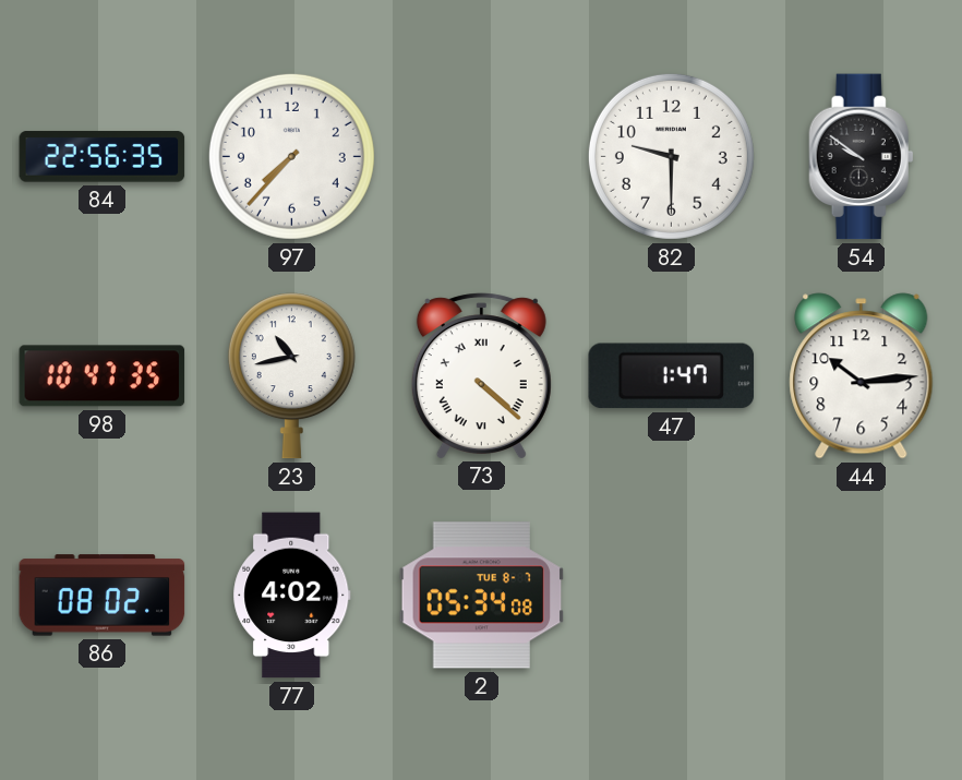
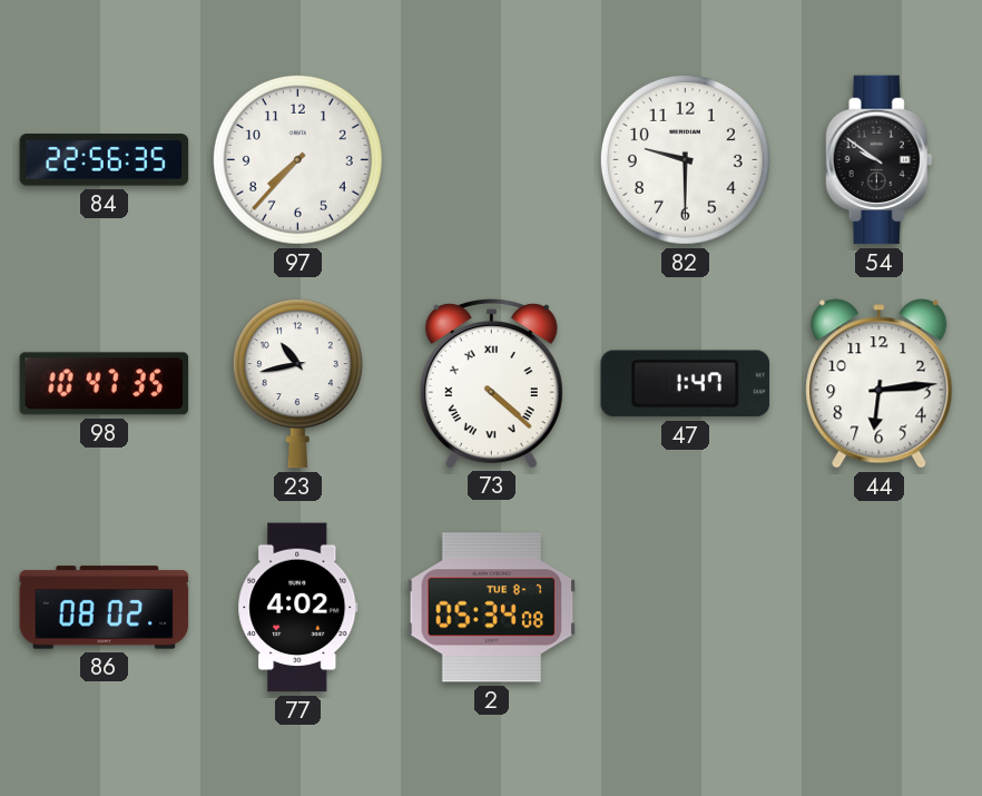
44: 10:14 -> 6:14
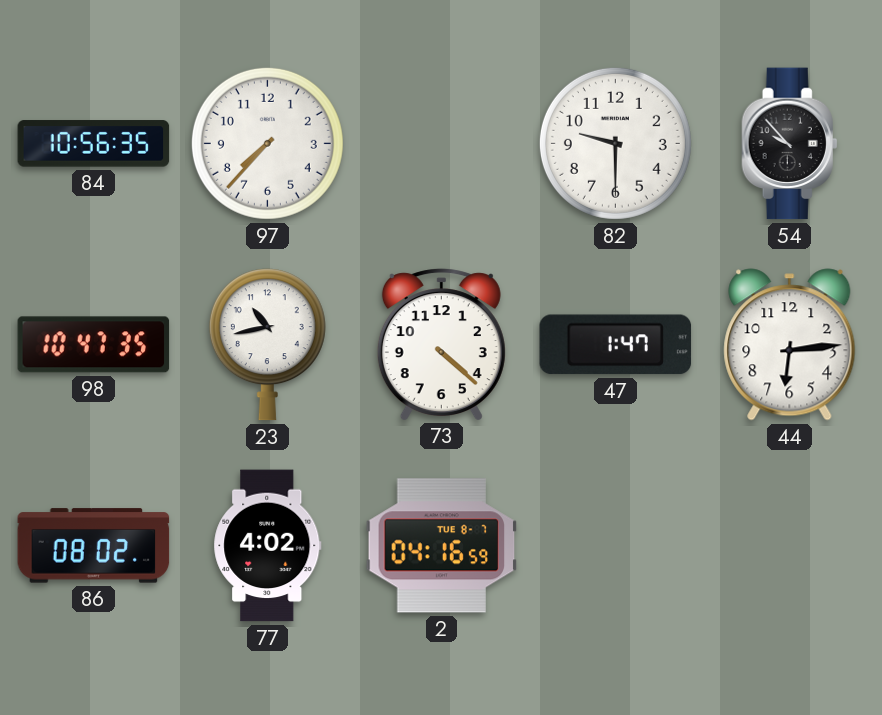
84: 22:56 -> 10:56
54: 9:51 -> 9:53
73 numerals: Roman -> Arabic
2: 05:34 -> 04:16
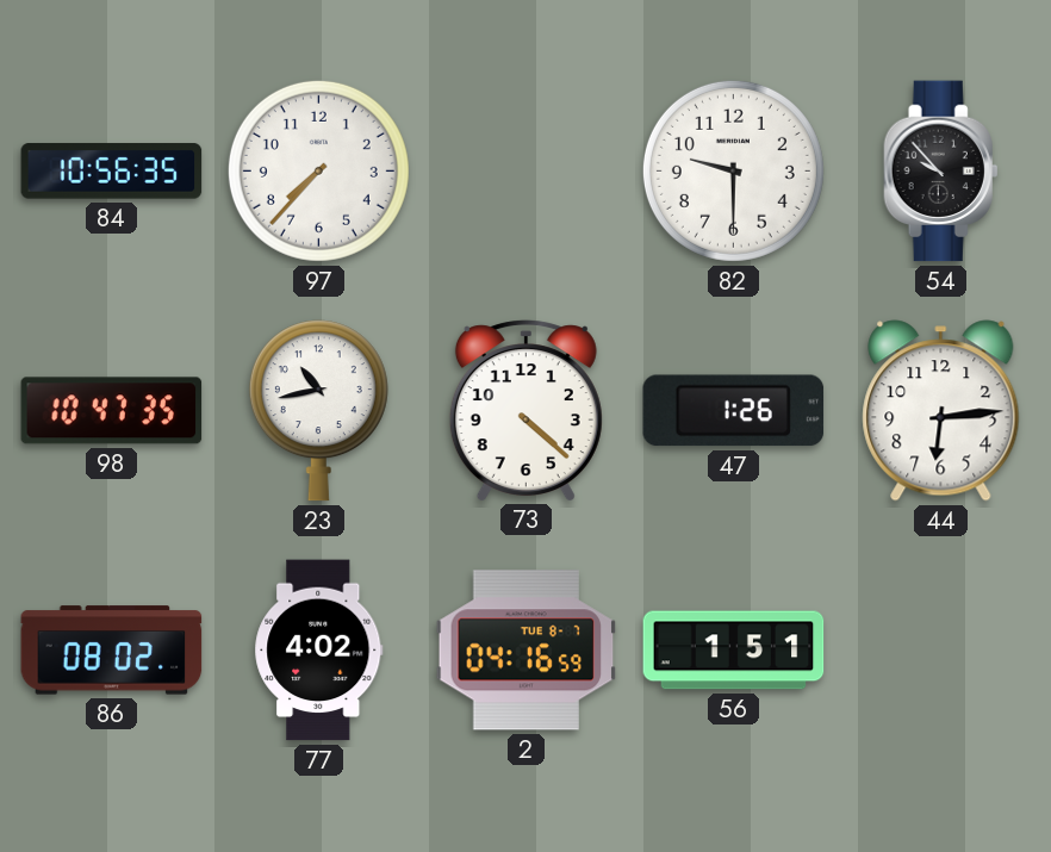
47: 1:47 -> 1:26
56: none -> 1:51
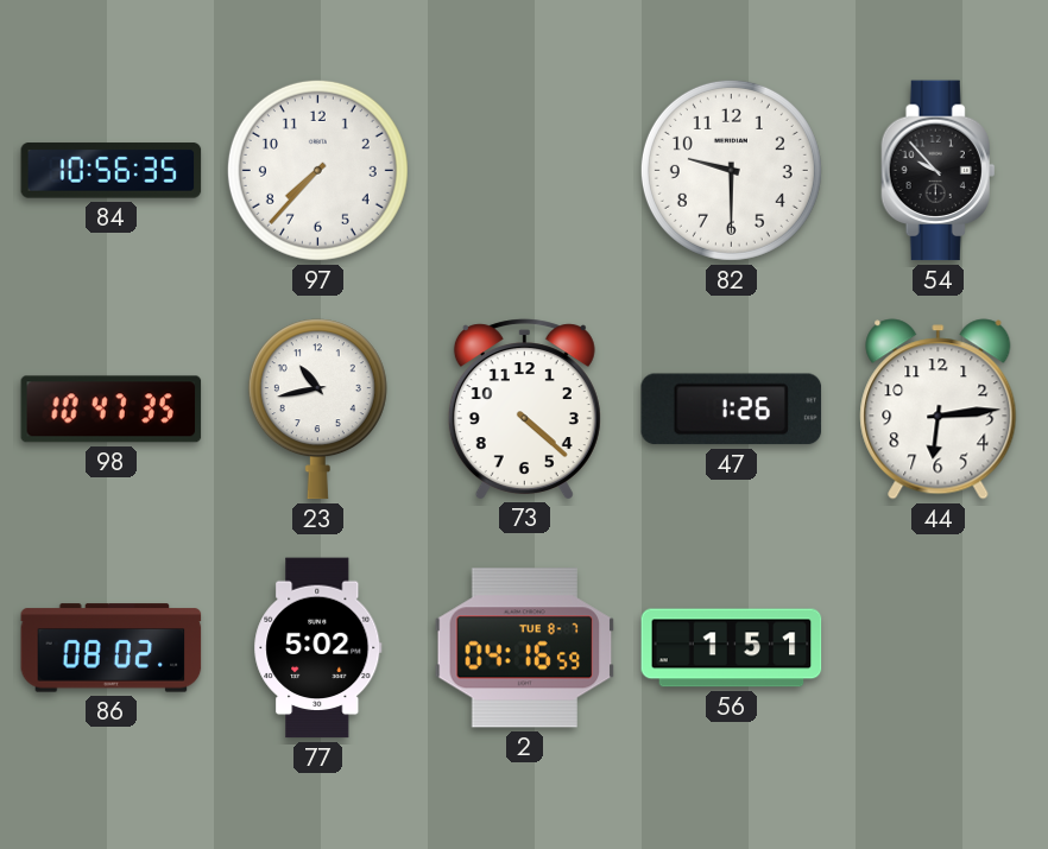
77: 4:02 -> 5:02
